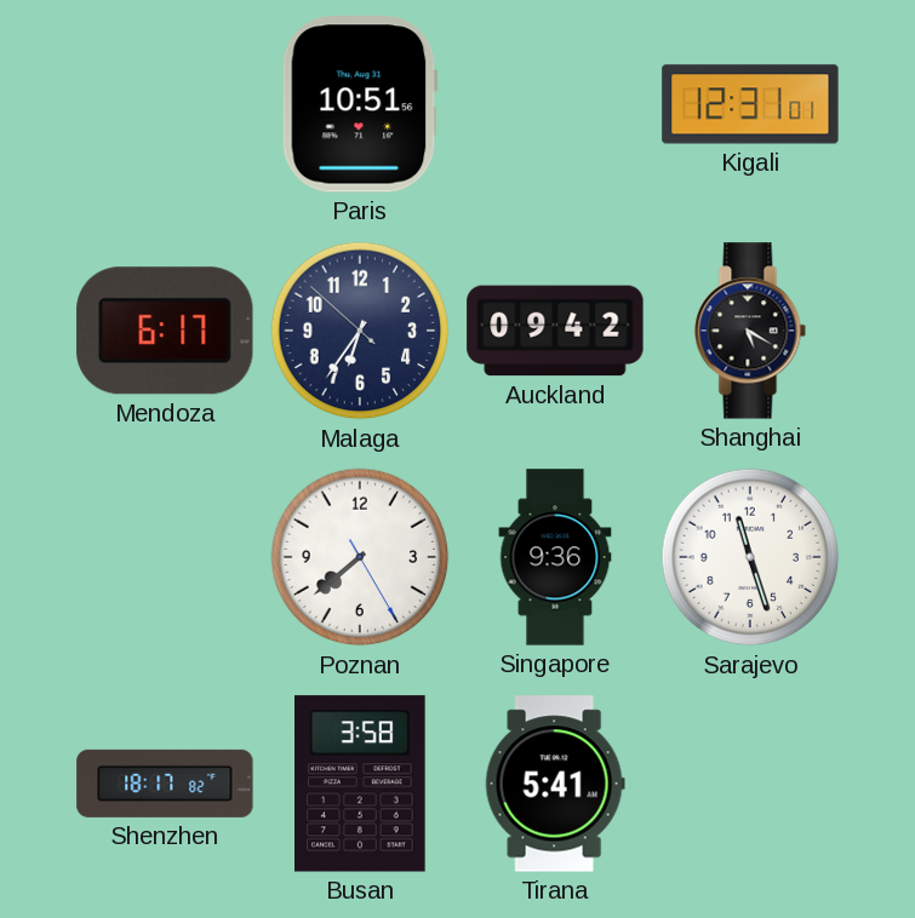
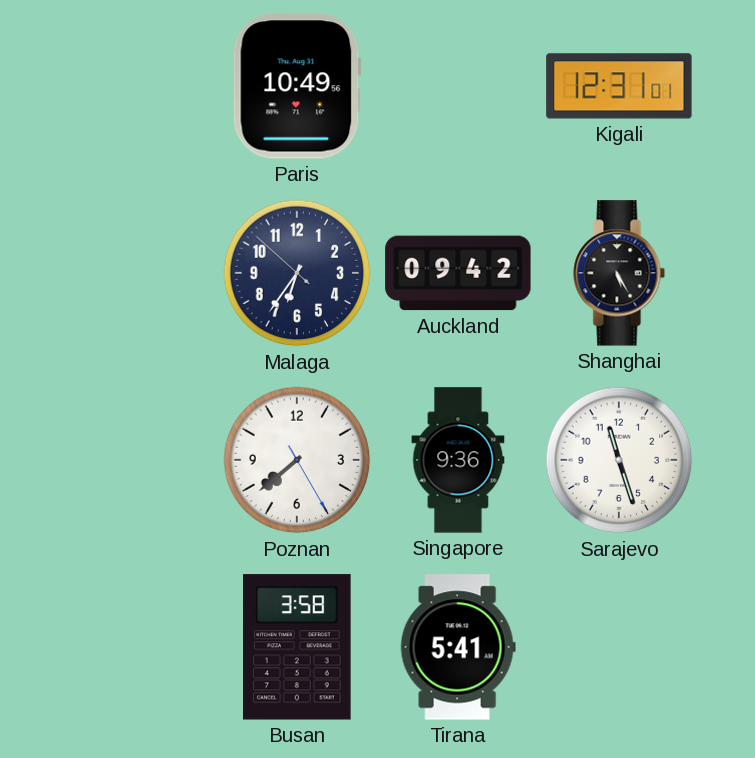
Paris: 10:51 -> 10:49
Mendoza: 6:17 -> none
Shanghai: 5:20 -> 5:25
Shenzhen: 18:17 -> none
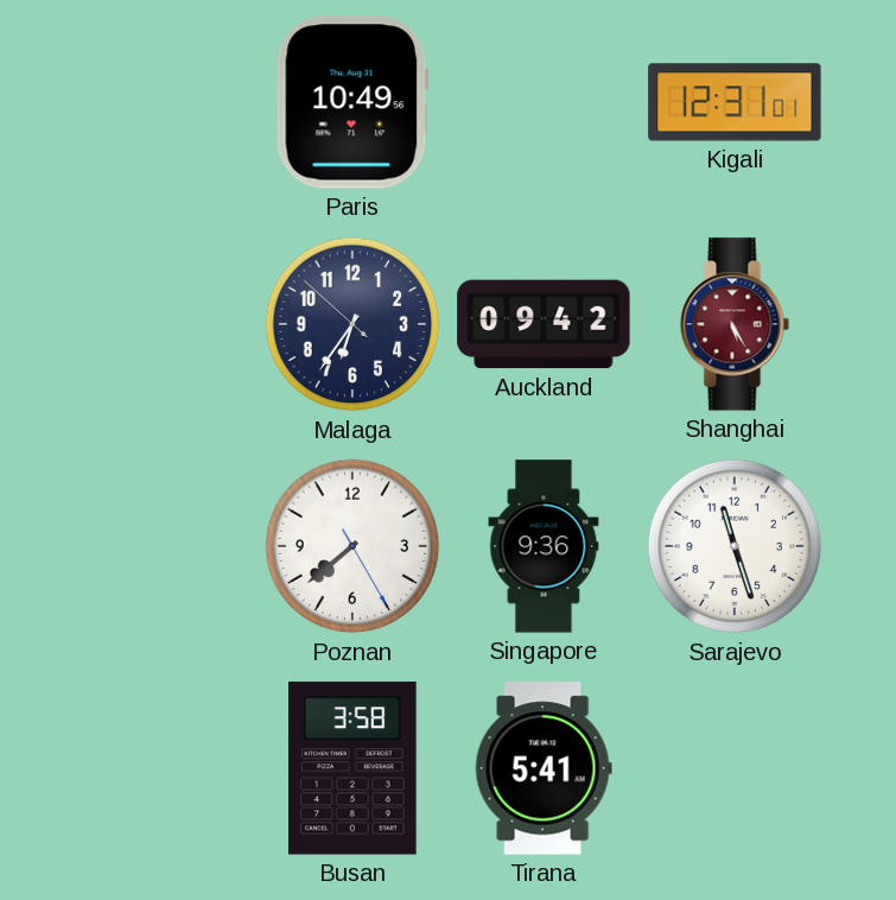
Shanghai dial: black -> burgundy
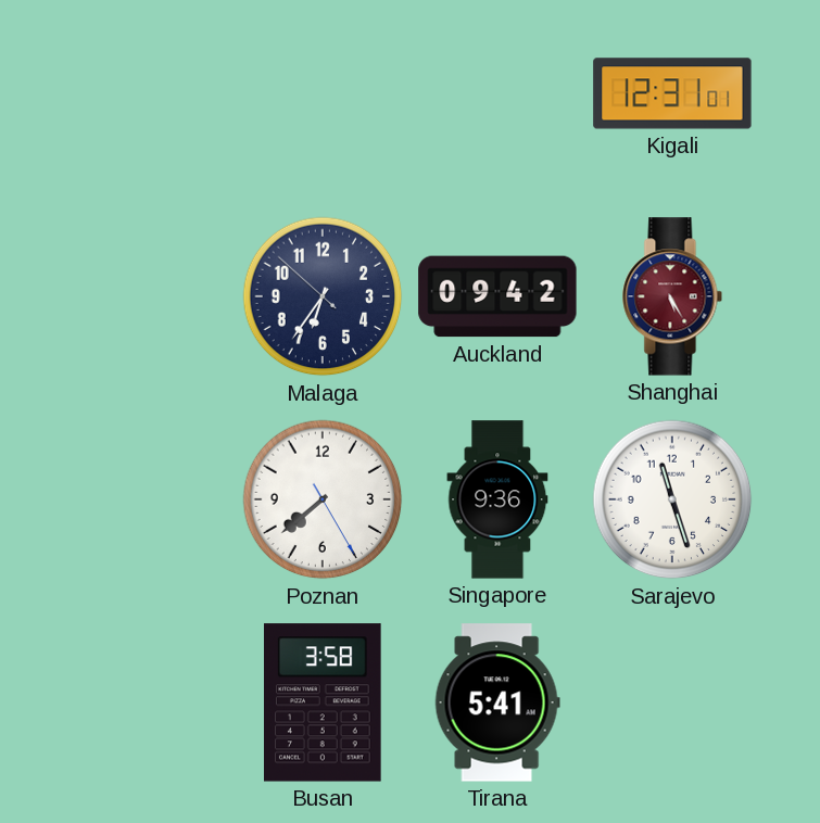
Paris: 10:49 -> none
